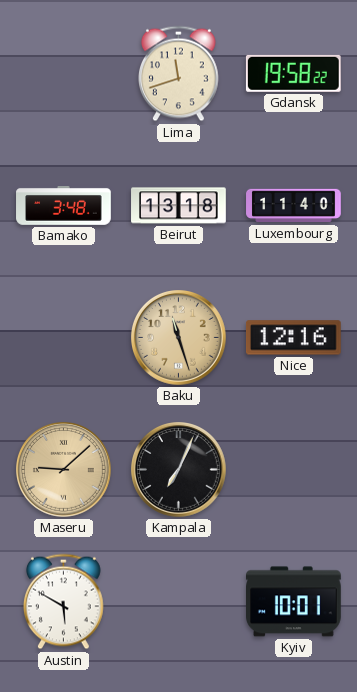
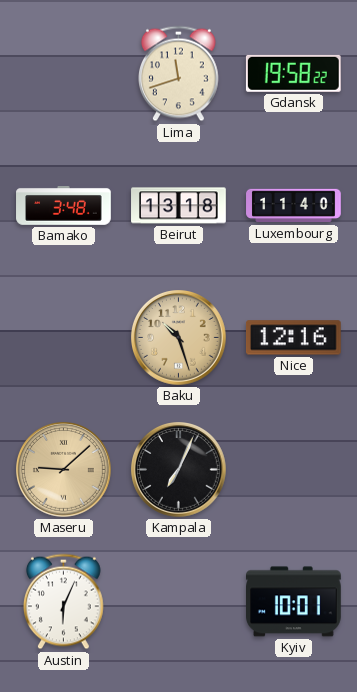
Baku: 11:27 -> 10:27
Austin: 5:50 -> 6:04
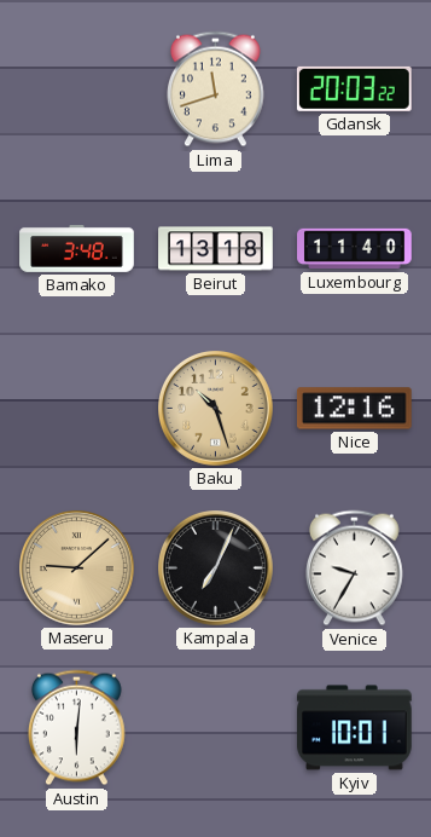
Gdansk: 19:58 -> 20:03
Venice: none -> 9:35
Austin: 6:04 -> 6:01
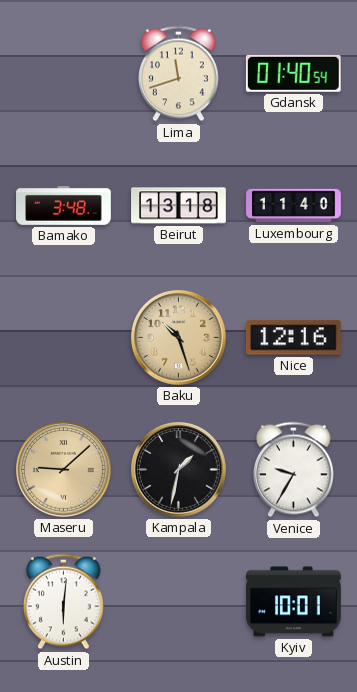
Gdansk: 20:03 -> 01:40
Kampala: 7:04 -> 1:32
